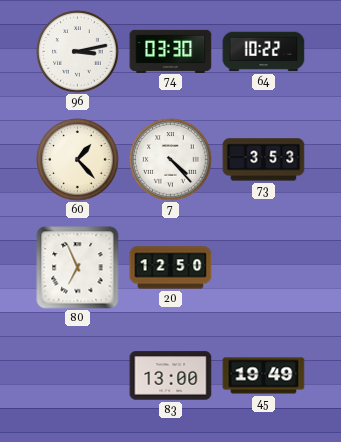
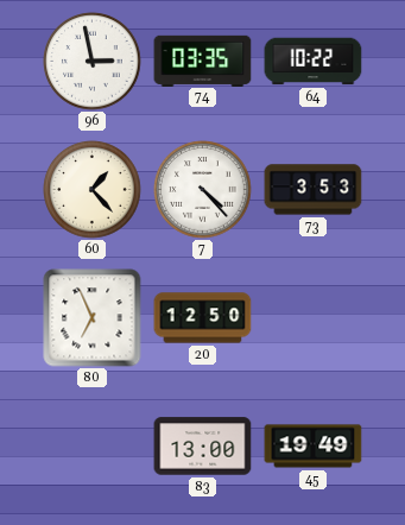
96: 3:13 -> 2:58
74: 03:30 -> 03:35
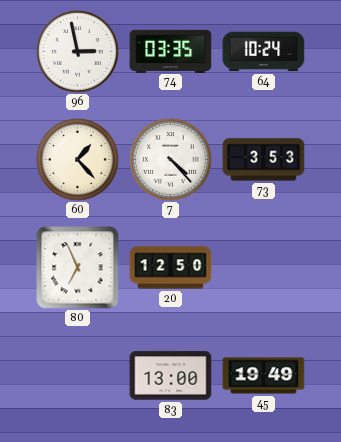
64: 10:22 -> 10:24
